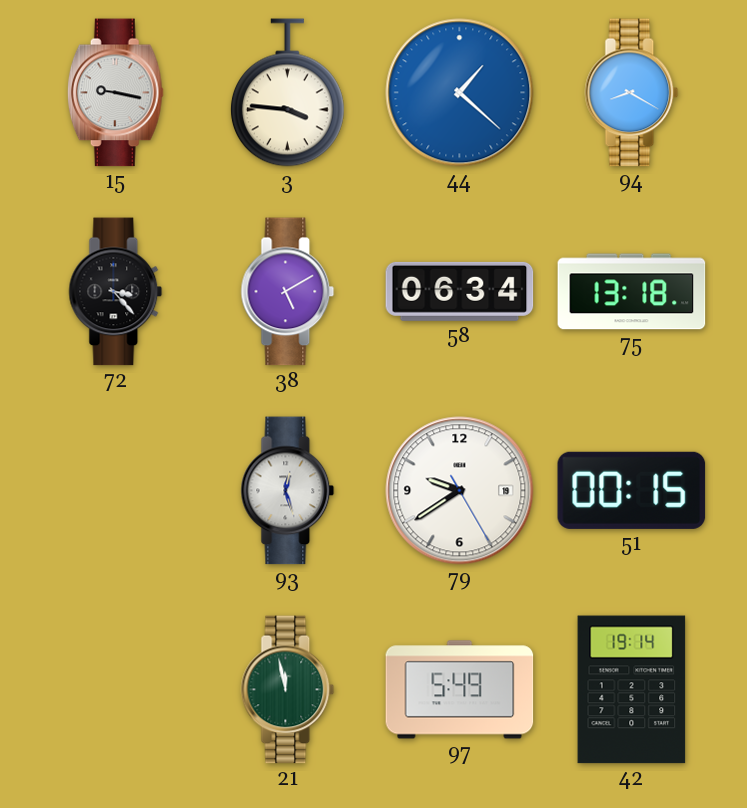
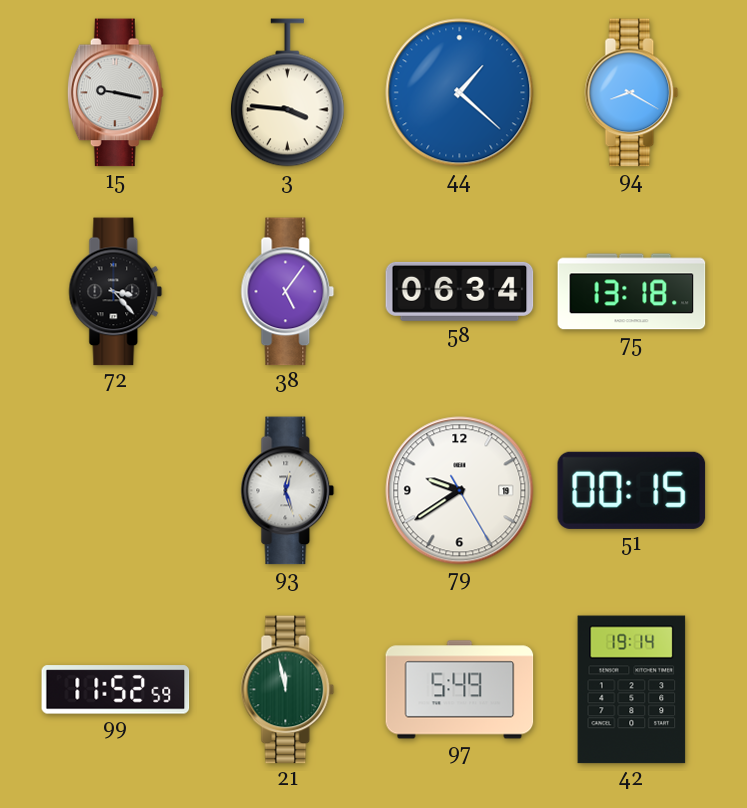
38: 5:10 -> 5:06
99: none -> 11:52
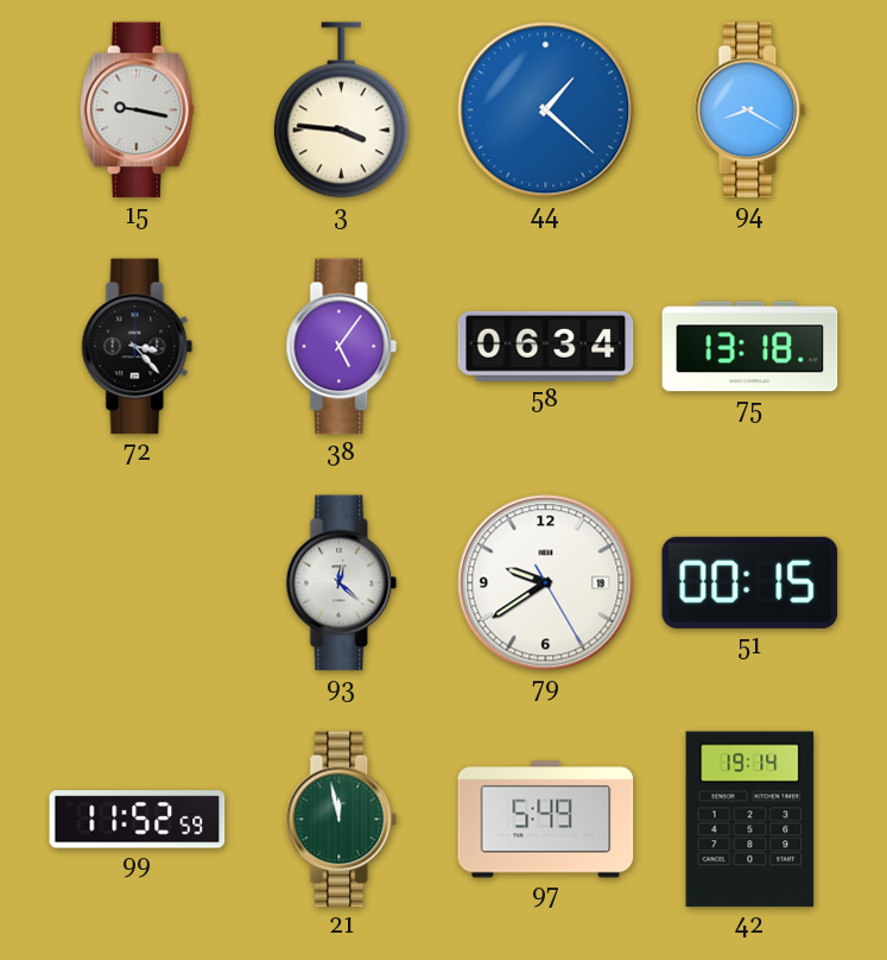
93: 12:27 -> 12:22
